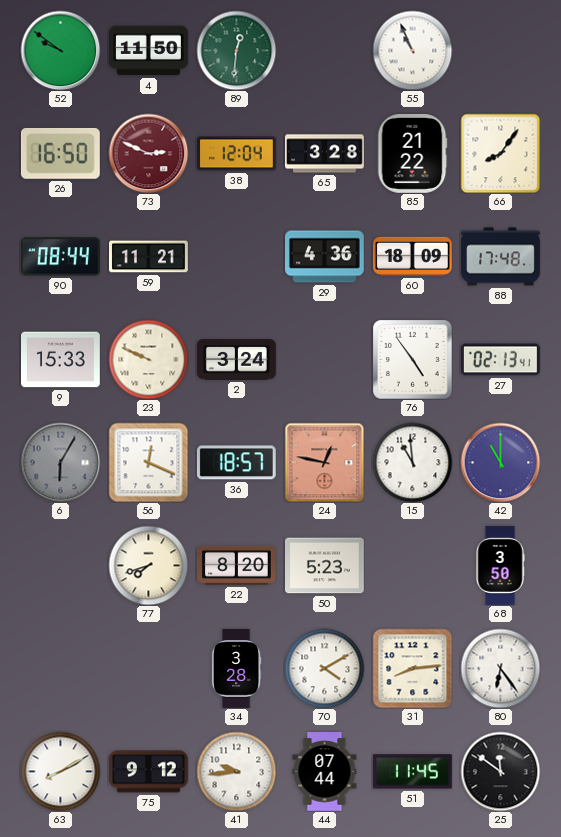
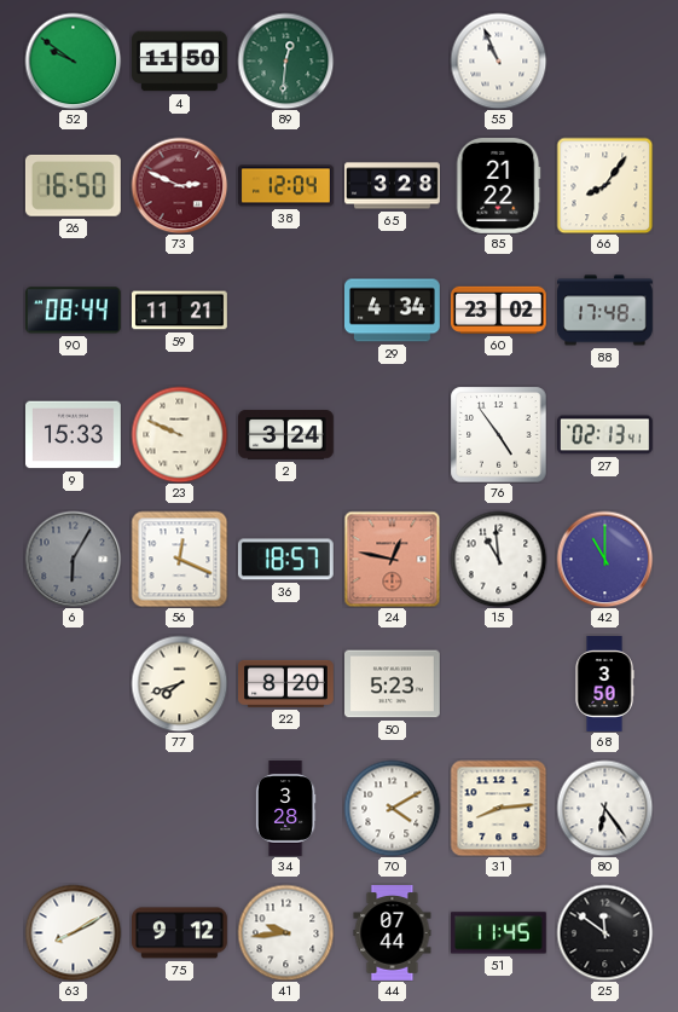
29: 4:36 -> 4:34
60: 18:09 -> 23:02
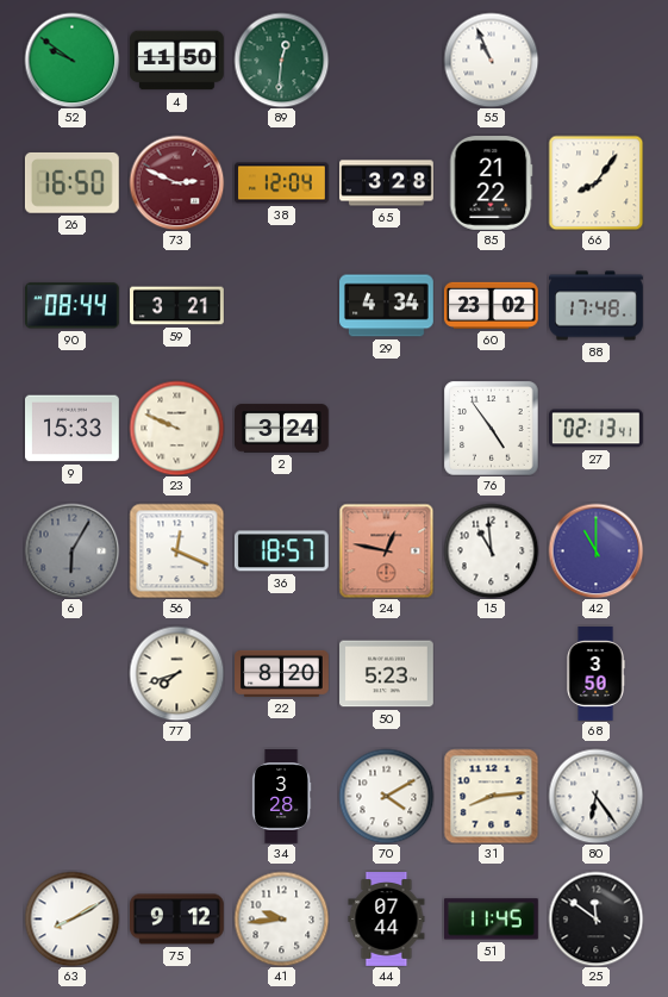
59: 11:21 -> 3:21
